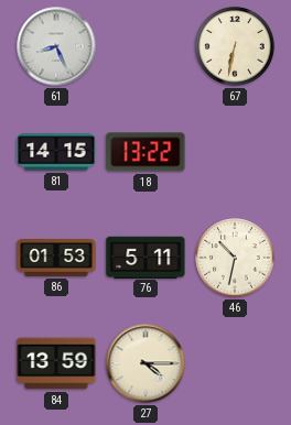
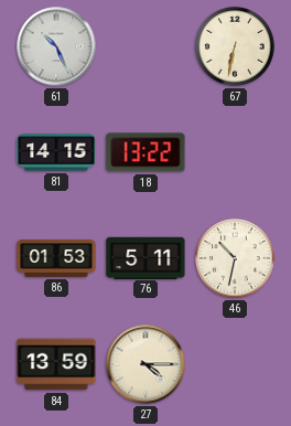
61: 8:26 -> 10:26
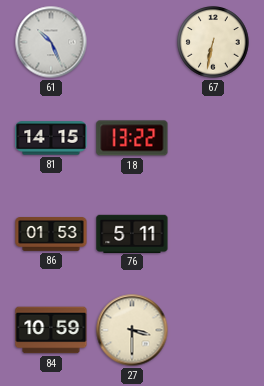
46: 10:32 -> none
84: 13:59 -> 10:59
27: 4:15 -> 3:30
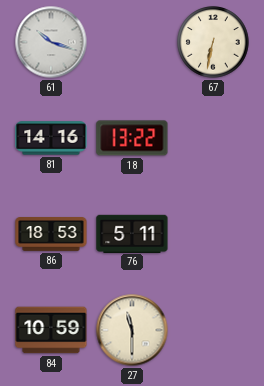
61: 10:26 -> 10:18
81: 14:15 -> 14:16
86: 01:53 -> 18:53
27: 3:30 -> 11:30
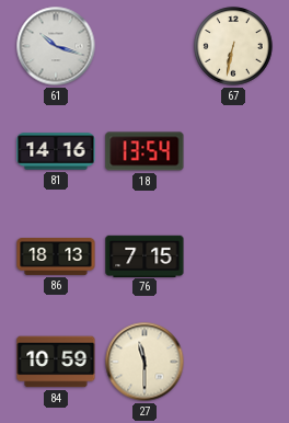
18: 13:22 -> 13:54
86: 18:53 -> 18:13
76: 5:11 -> 7:15
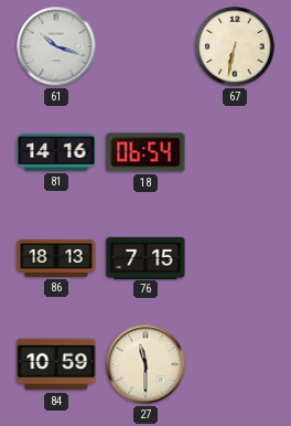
18: 13:54 -> 06:54
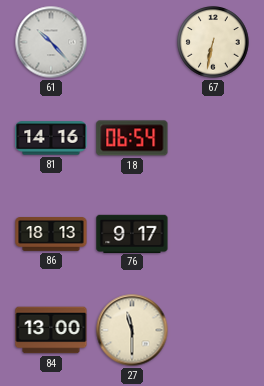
61: 10:18 -> 10:23
76: 7:15 -> 9:17
84: 10:59 -> 13:00
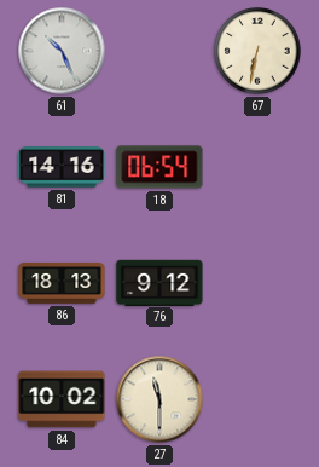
61: 10:23 -> 10:26
76: 9:17 -> 9:12
84: 13:00 -> 10:02
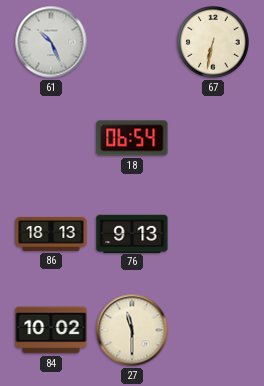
81: 14:16 -> none
76: 9:12 -> 9:13
